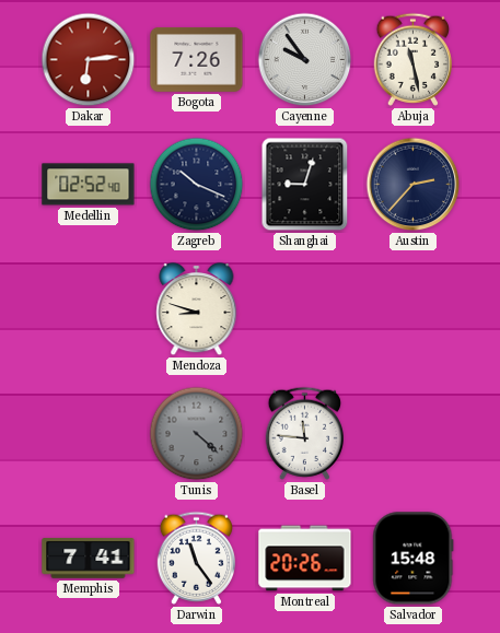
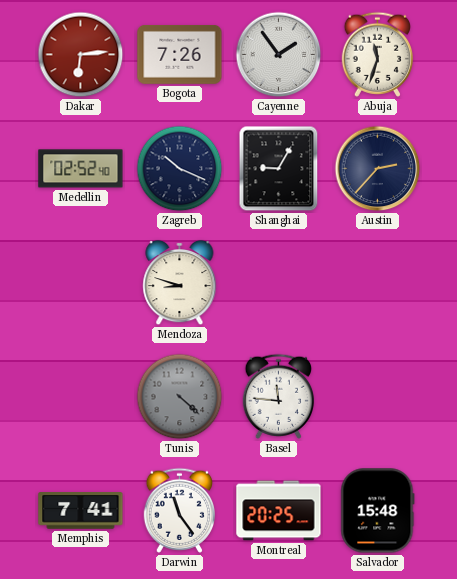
Cayenne: 9:54 -> 1:54
Abuja: 11:28 -> 11:33
Shanghai: 9:03 -> 9:05
Montreal: 20:26 -> 20:25
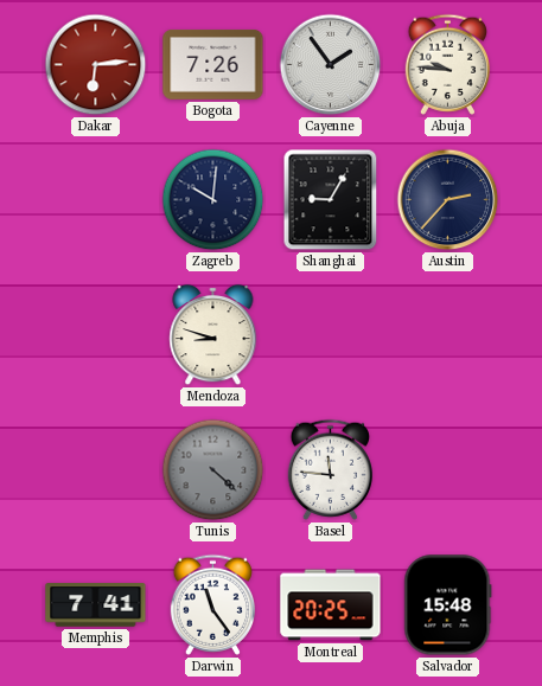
Abuja: 11:33 -> 9:46
Medellin: 02:52 -> none
Zagreb: 10:19 -> 10:01
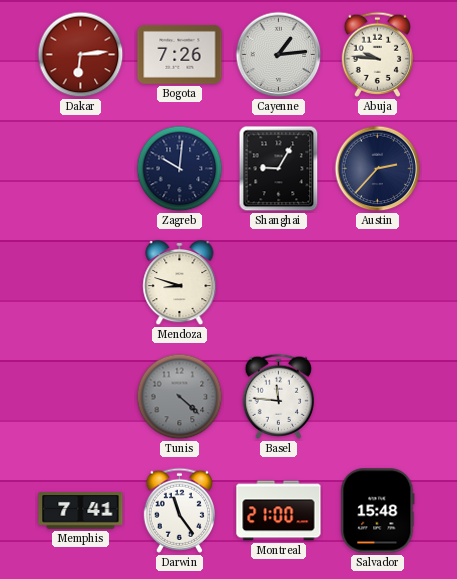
Cayenne: 1:54 -> 1:14
Montreal: 20:25 -> 21:00
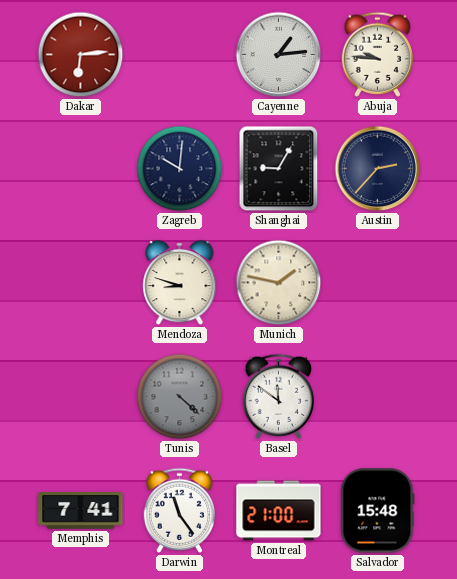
Bogota: 7:26 -> none
Munich: none -> 1:47
Basel: 11:46 -> 11:51
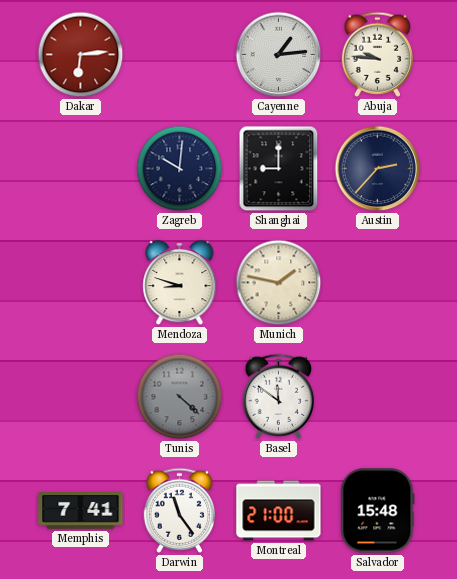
Shanghai: 9:05 -> 9:00
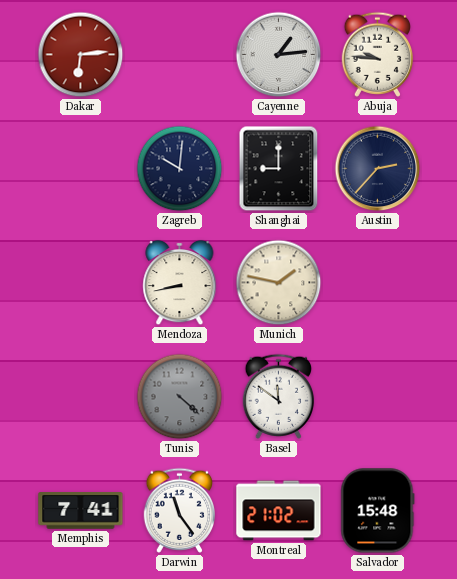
Mendoza: 8:48 -> 8:43
Montreal: 21:00 -> 21:02
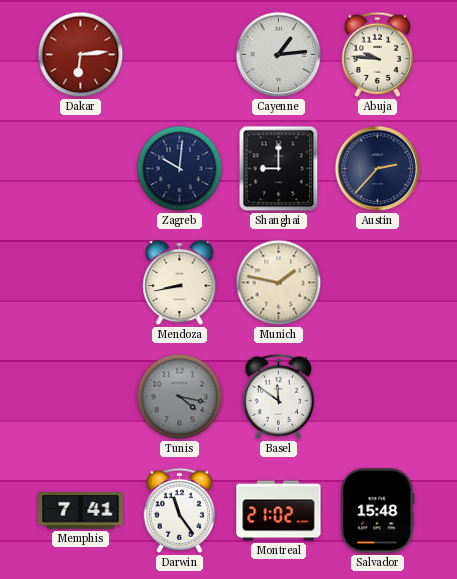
Tunis: 4:22 -> 4:17
